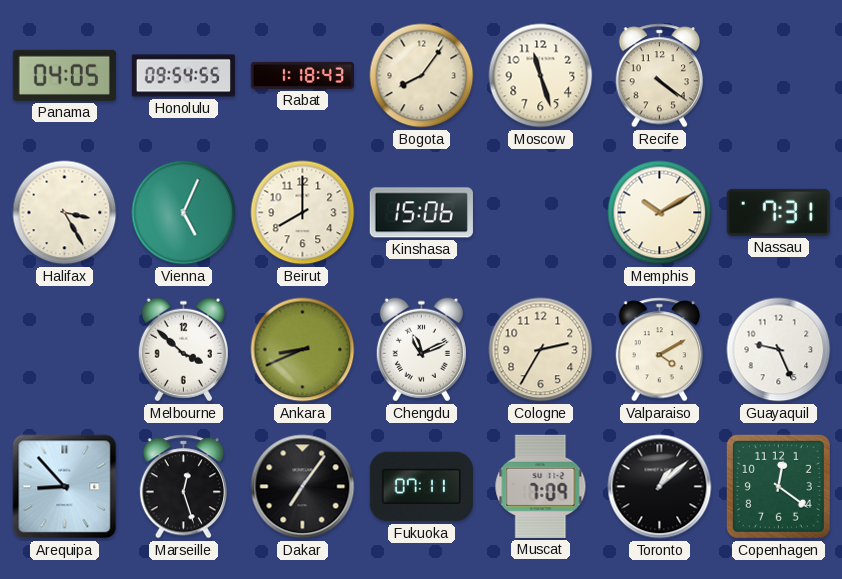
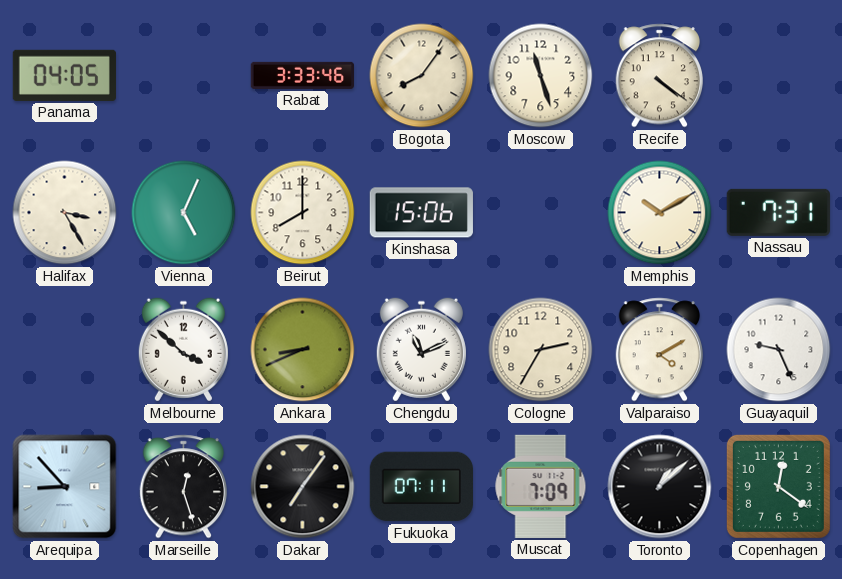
Honolulu: 09:54 -> none
Rabat: 1:18 -> 3:33
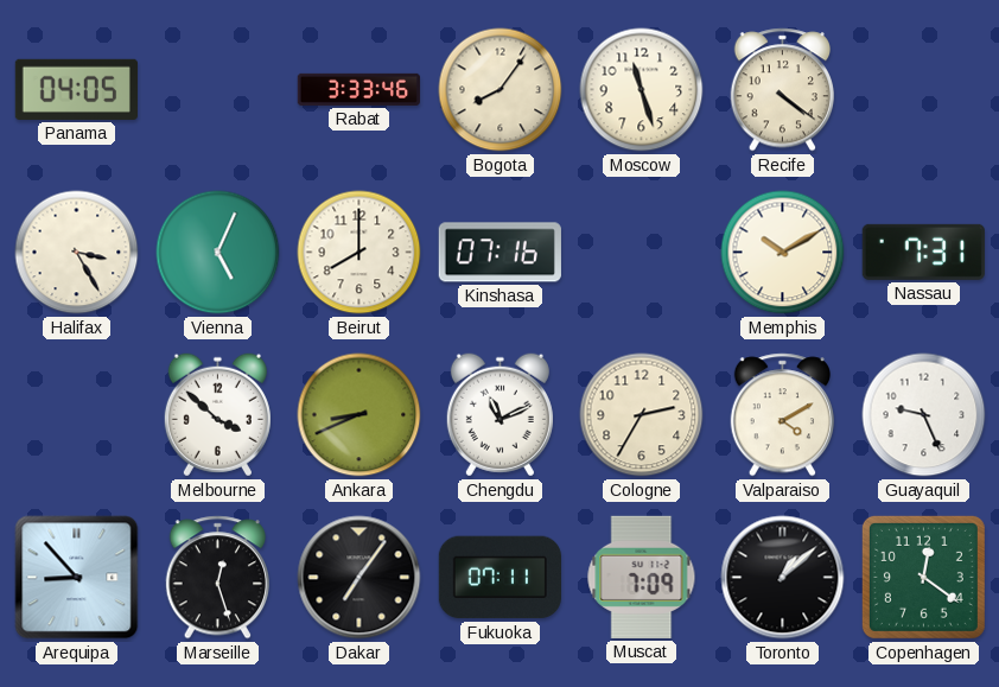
Kinshasa: 15:06 -> 07:16
